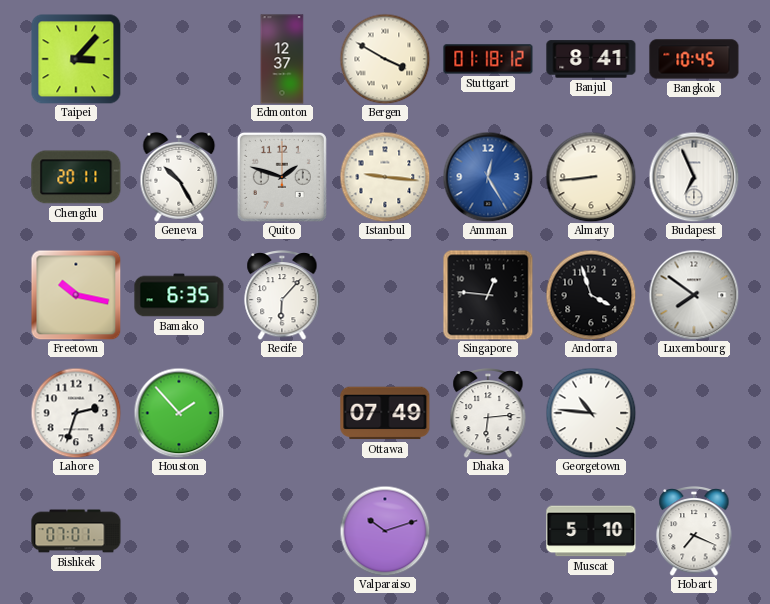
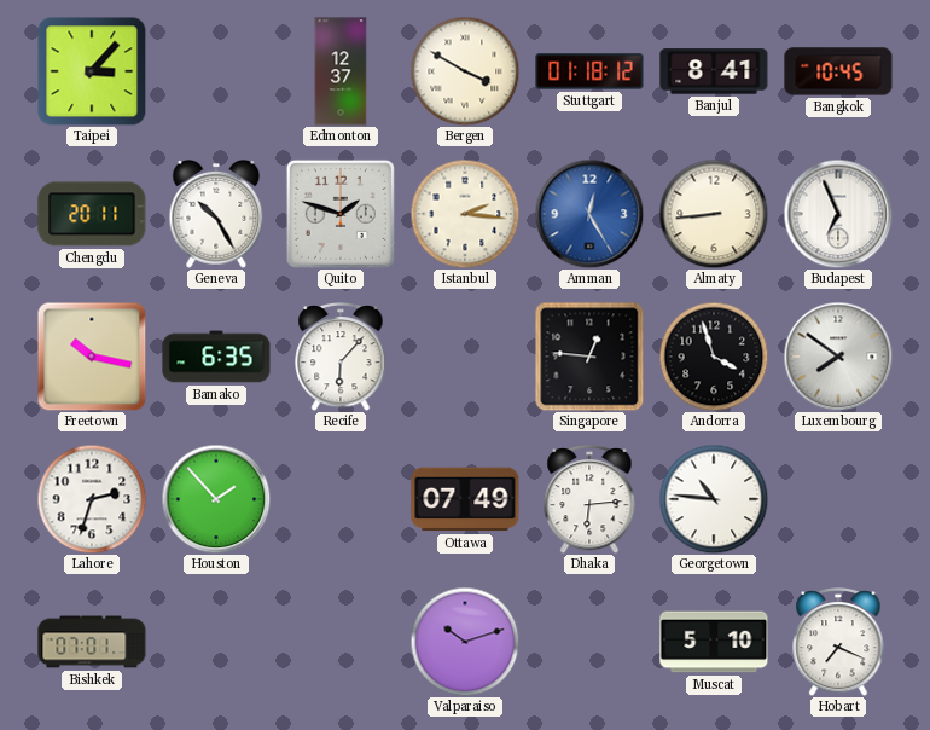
Istanbul: 9:16 -> 2:16
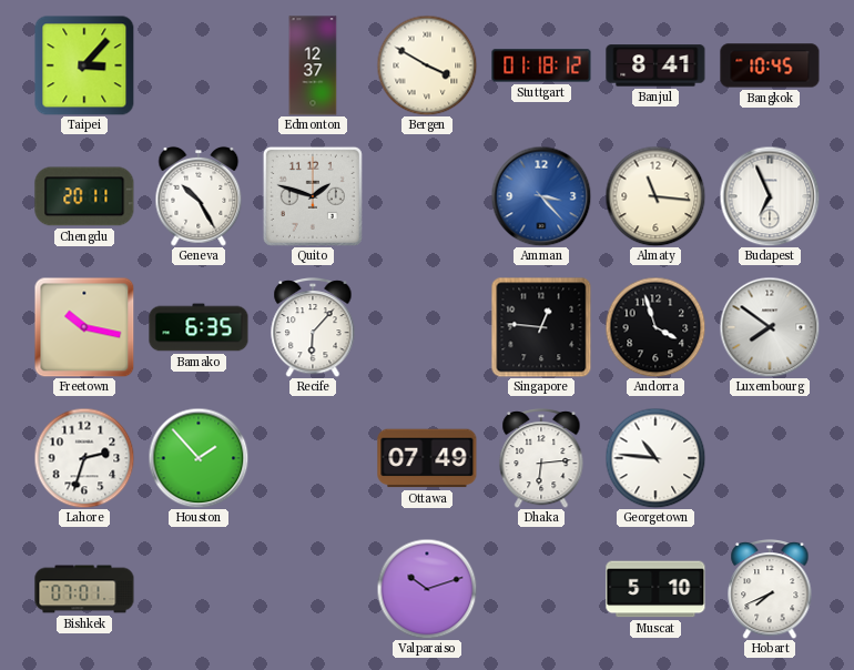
Istanbul: 2:16 -> none
Amman: 12:25 -> 3:23
Almaty: 8:44 -> 11:16
Hobart: 7:19 -> 7:41
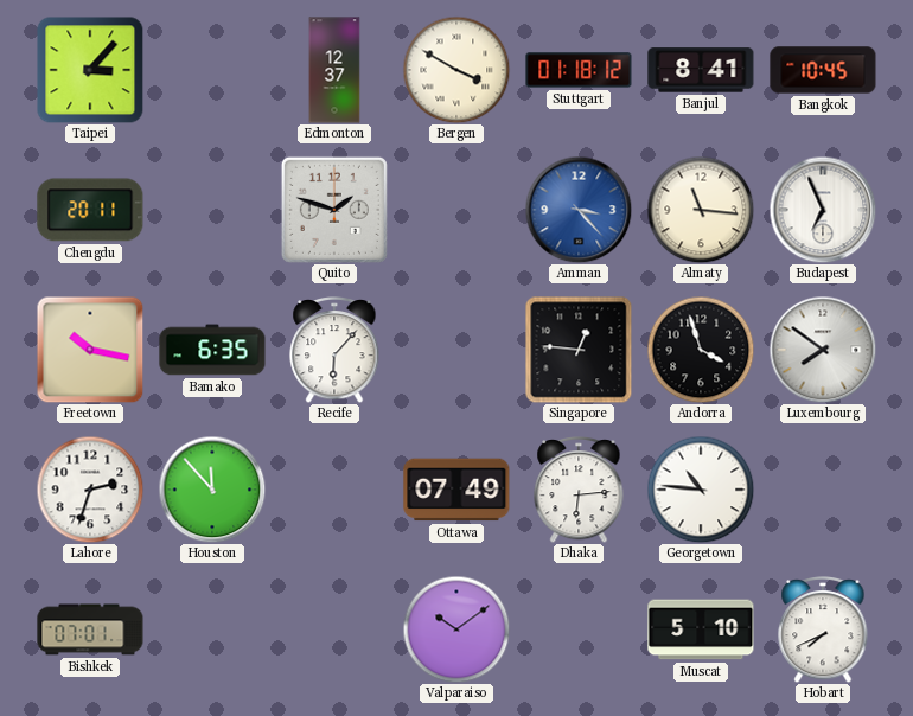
Geneva: 10:25 -> none
Houston: 1:53 -> 11:53
Valparaiso: 10:12 -> 10:09
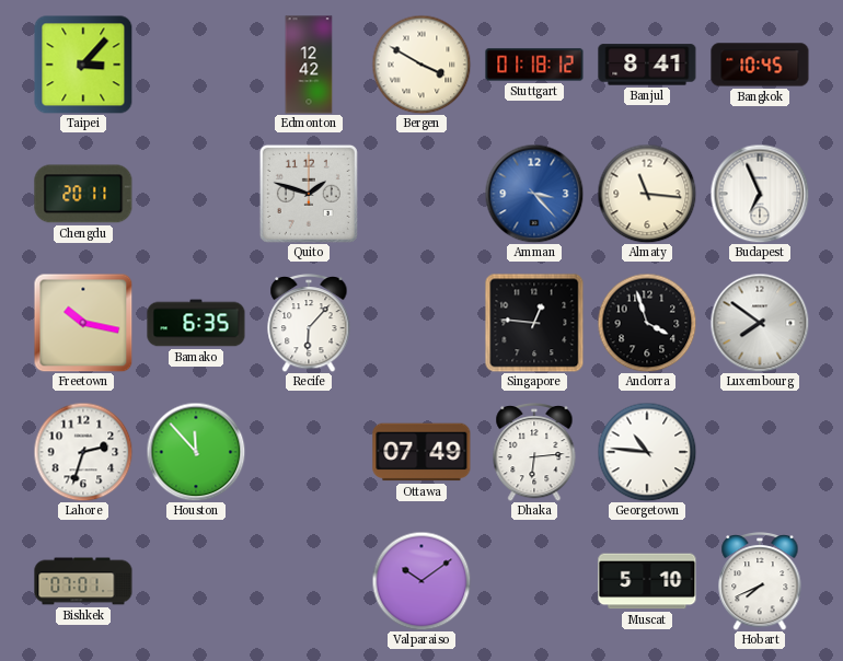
Edmonton: 12:37 -> 12:42
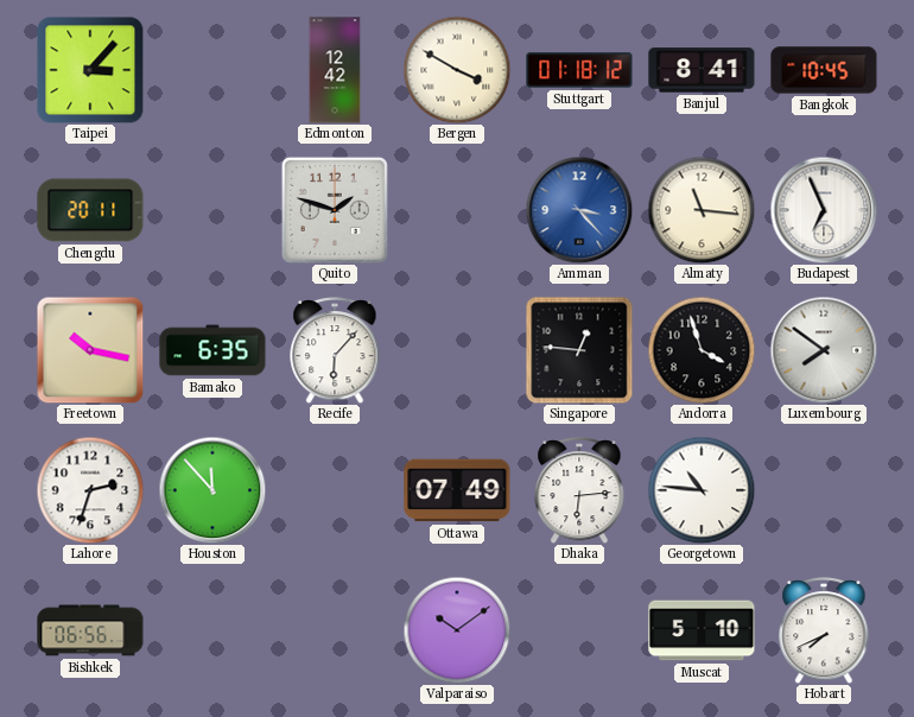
Bishkek: 07:01 -> 06:56
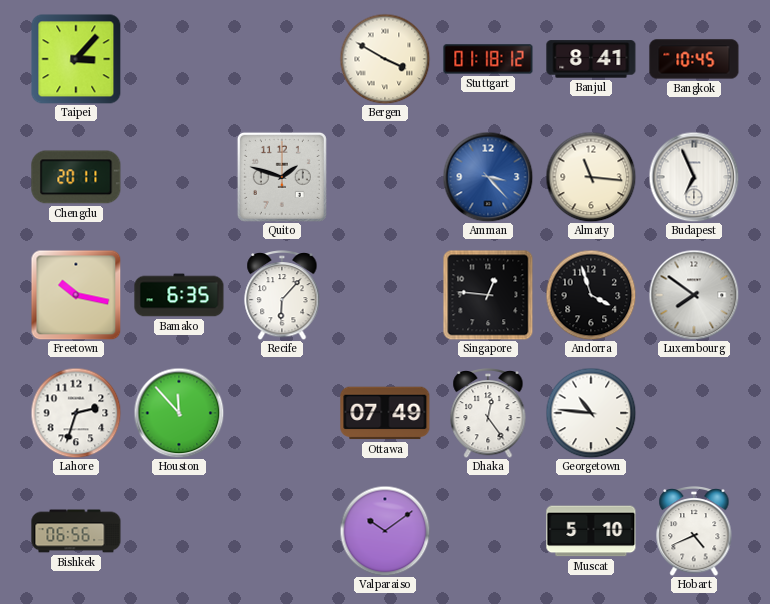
Edmonton: 12:42 -> none
Dhaka: 6:14 -> 12:24
Hobart: 7:41 -> 4:41
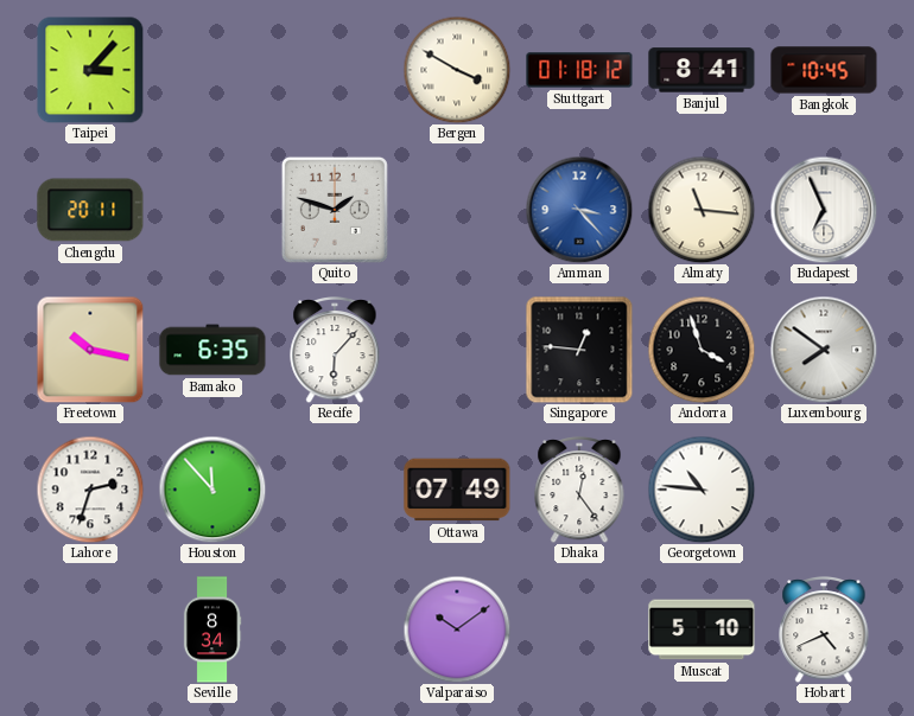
Bishkek: 06:56 -> none
Seville: none -> 8:34
